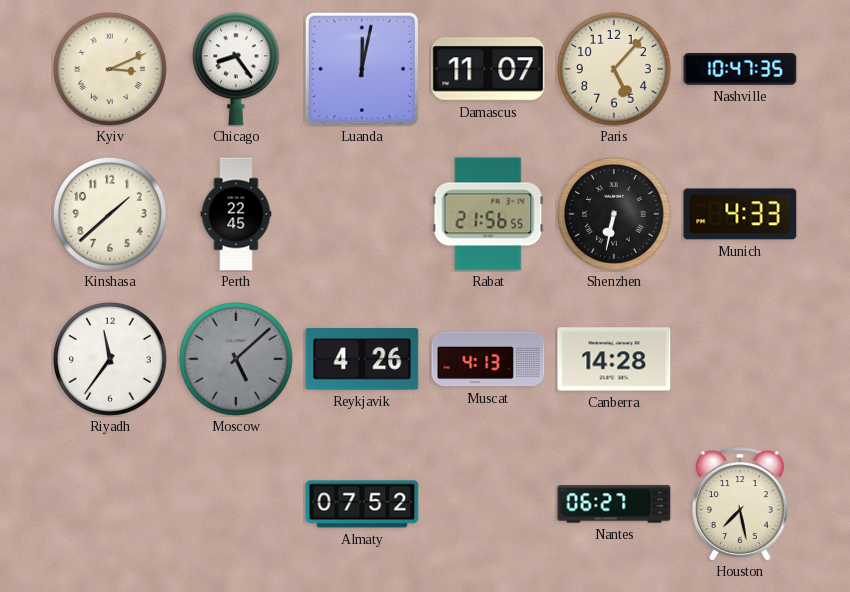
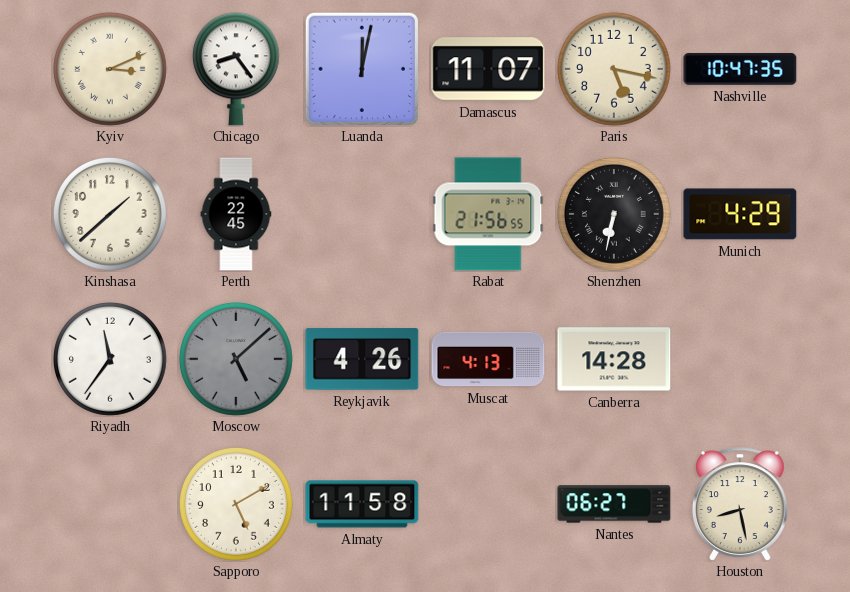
Paris: 5:07 -> 5:17
Munich: 4:33 -> 4:29
Sapporo: none -> 5:10
Almaty: 07:52 -> 11:58
Houston: 7:28 -> 8:28
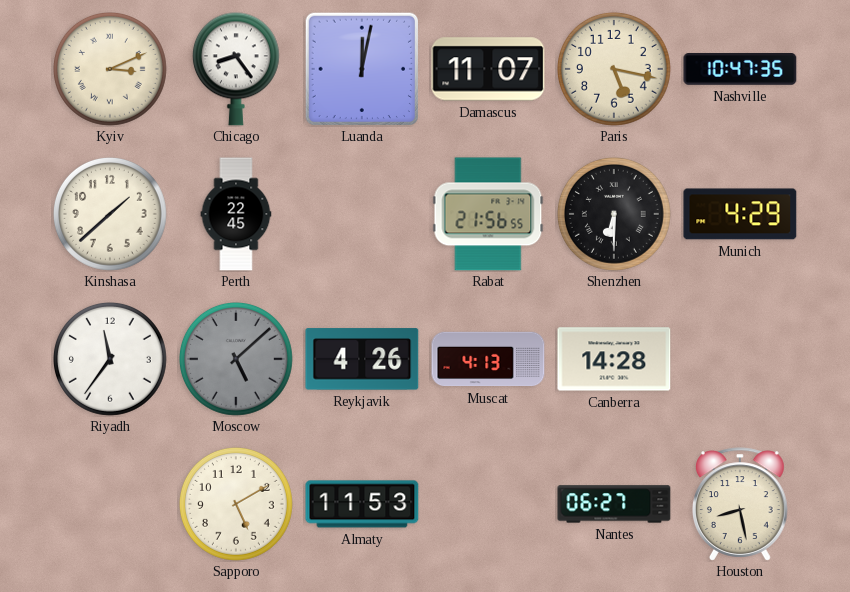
Shenzhen: 6:32 -> 6:30
Almaty: 11:58 -> 11:53
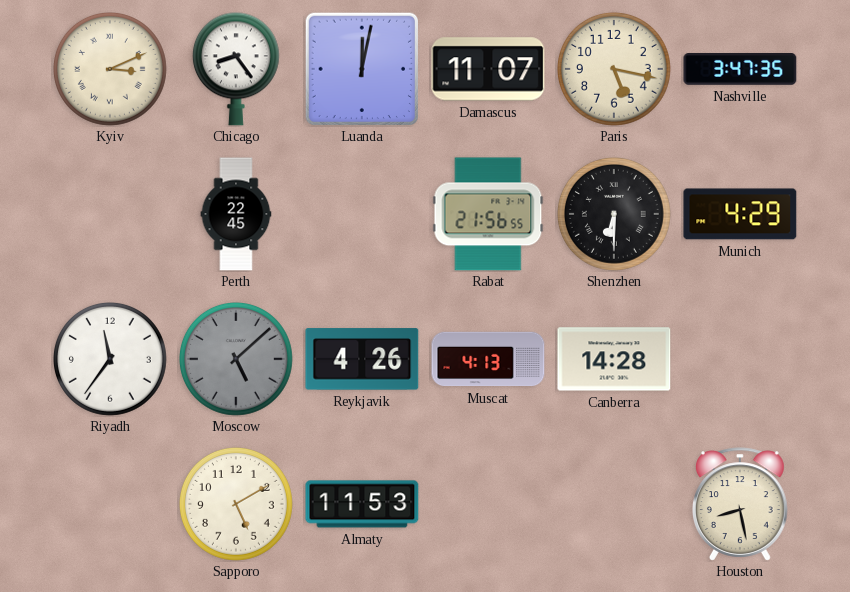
Nashville: 10:47 -> 3:47
Kinshasa: 1:38 -> none
Nantes: 06:27 -> none
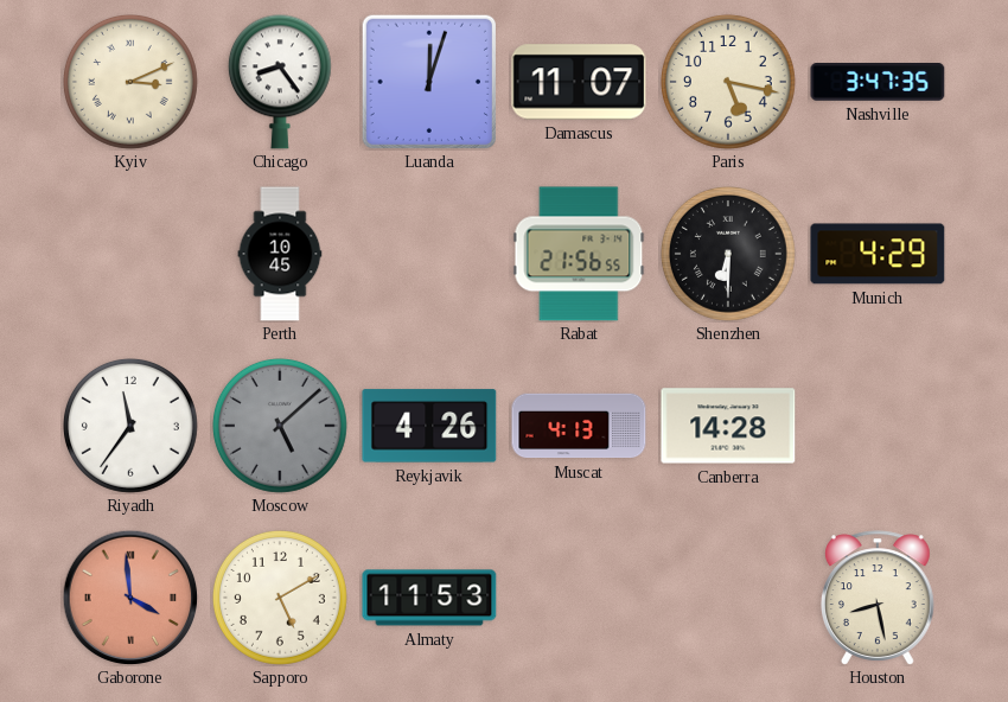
Luanda: 12:02 -> 12:03
Perth: 22:45 -> 10:45
Gaborone: none -> 3:59
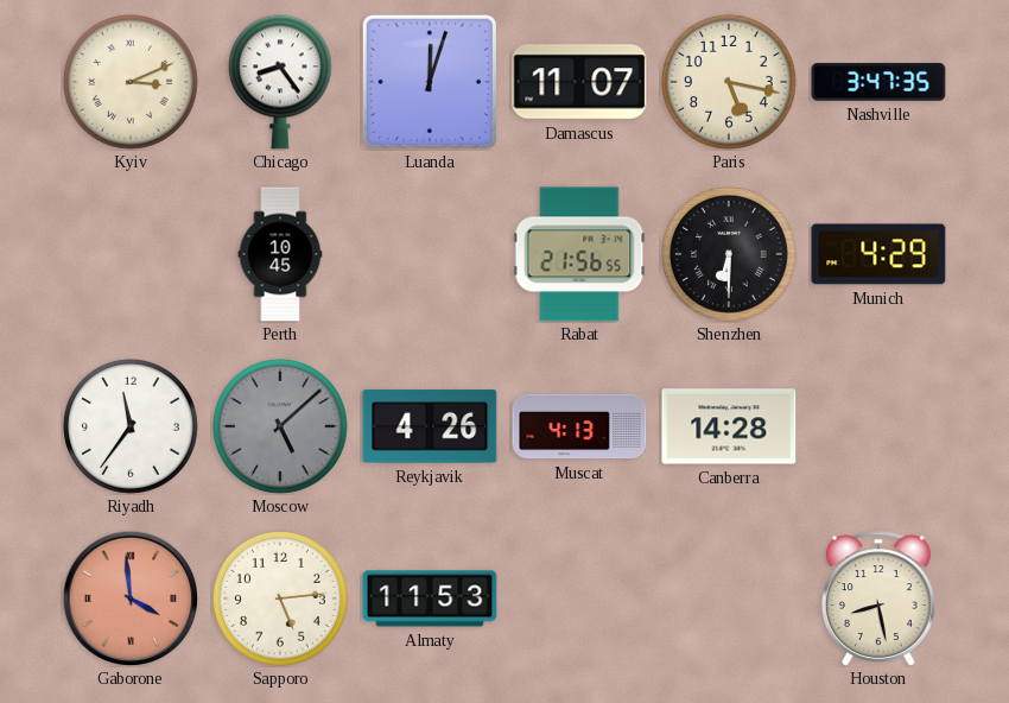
Sapporo: 5:10 -> 5:14
